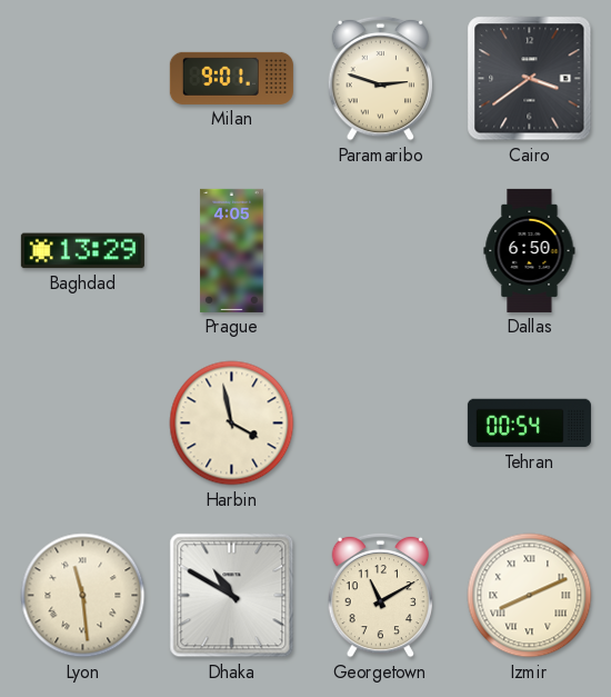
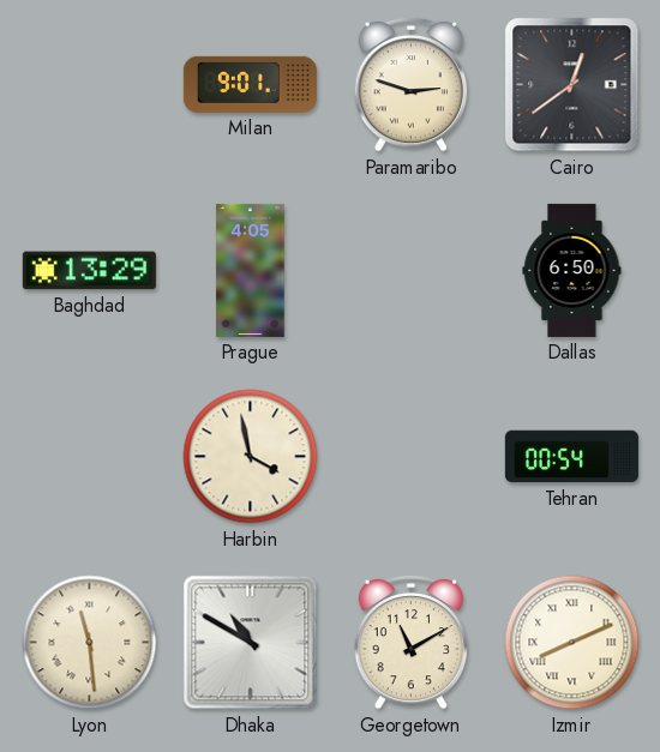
Cairo: 3:39 -> 12:39
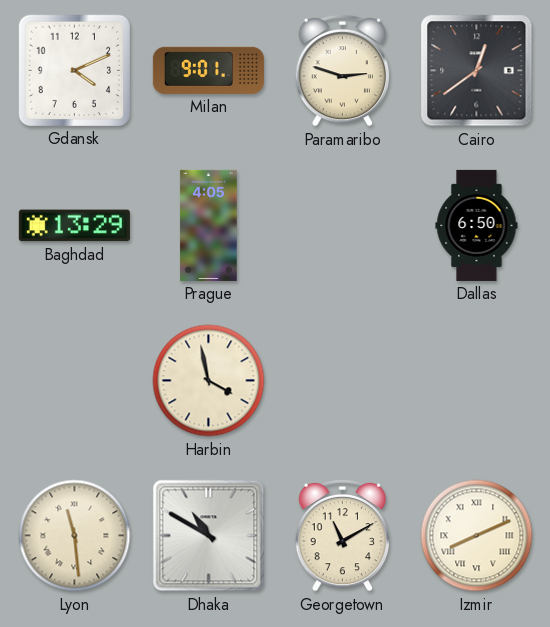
Gdansk: none -> 4:11
Tehran: 00:54 -> none
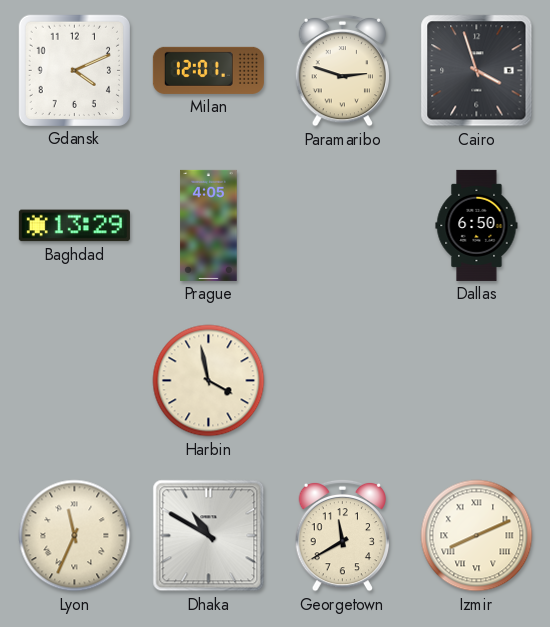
Milan: 9:01 -> 12:01
Cairo: 12:39 -> 3:57
Lyon: 11:29 -> 11:34
Georgetown: 11:10 -> 11:40
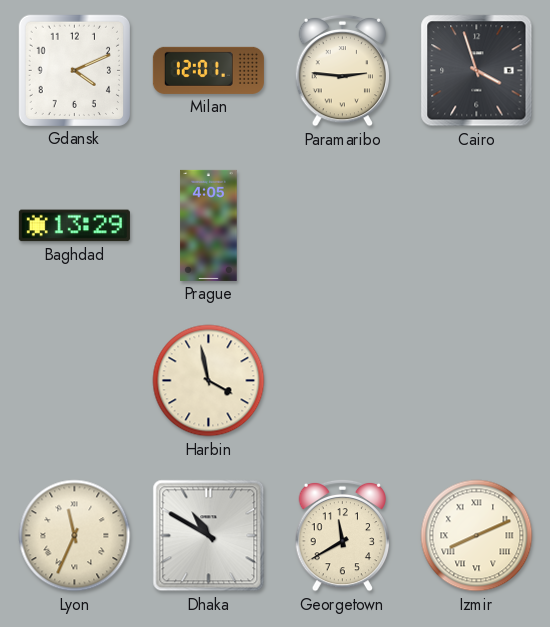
Paramaribo: 2:48 -> 2:46
Dallas: 6:50 -> none
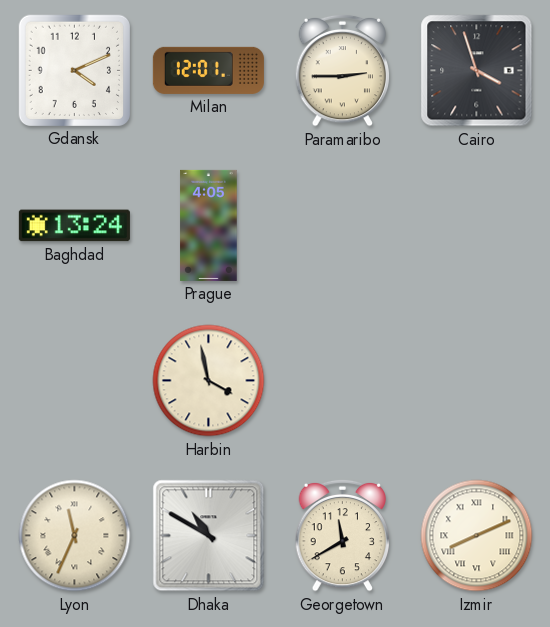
Paramaribo: 2:46 -> 2:45
Baghdad: 13:29 -> 13:24
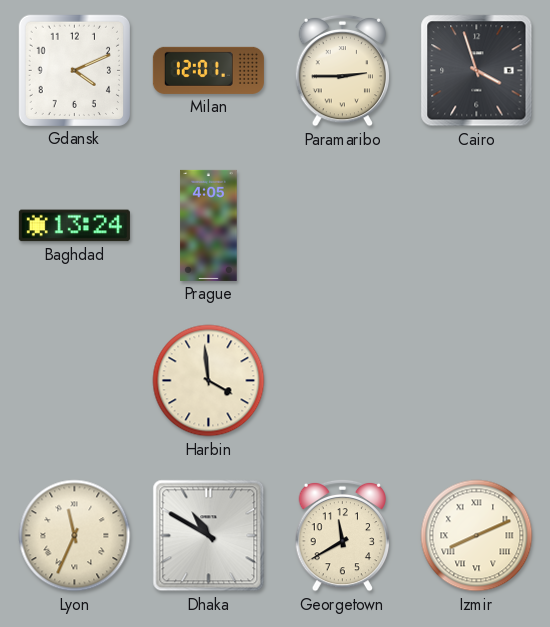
Harbin: 3:58 -> 3:59
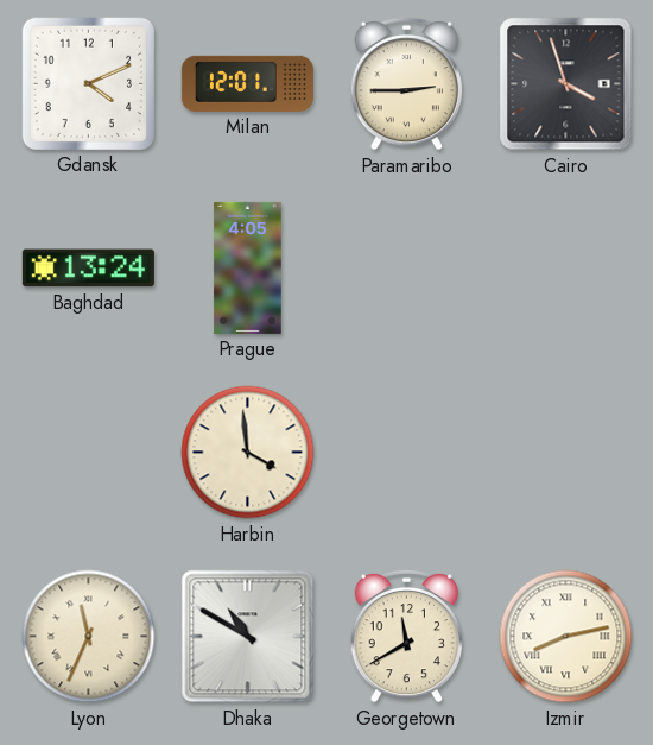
Izmir: 8:11 -> 8:13
